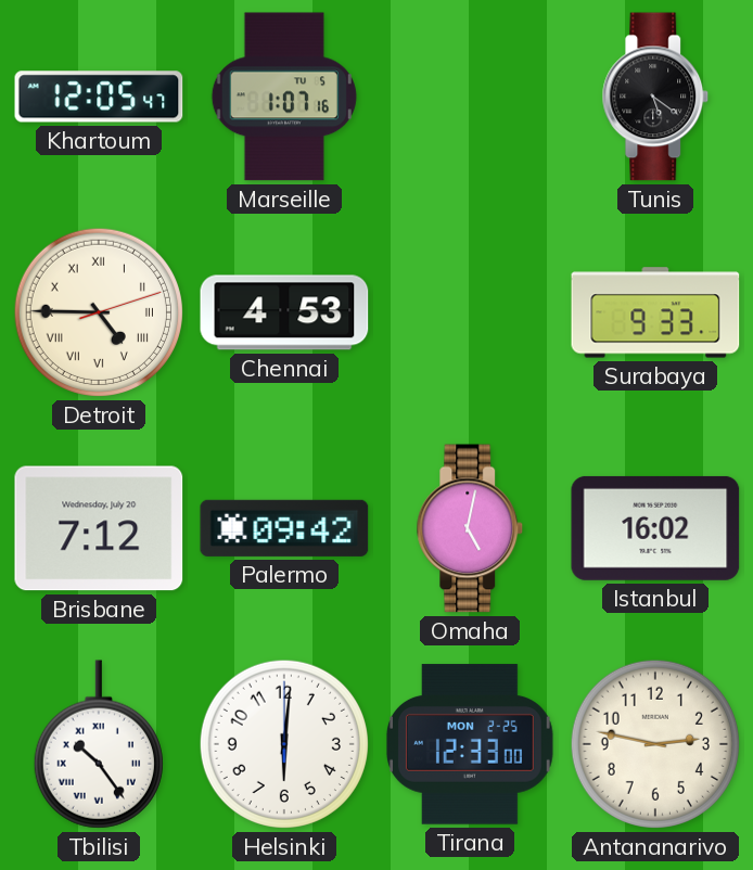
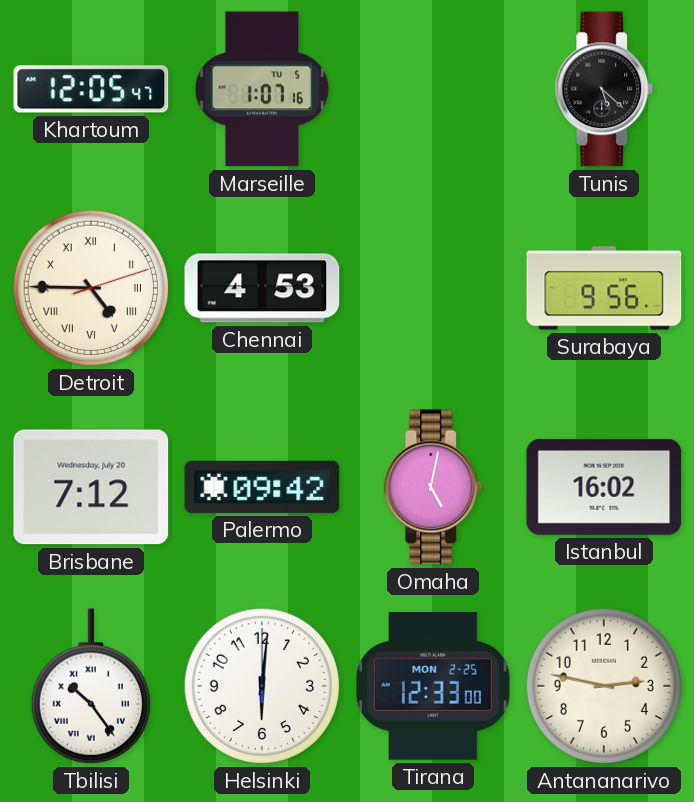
Tunis: 5:21 -> 5:22
Surabaya: 9:33 -> 9:56
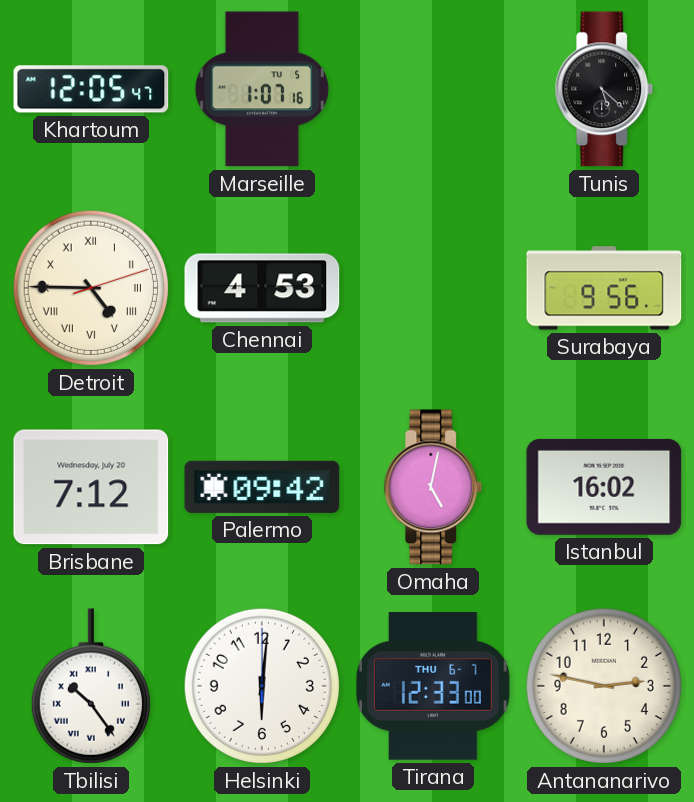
Tirana date: MON 2-25 -> THU 6-7
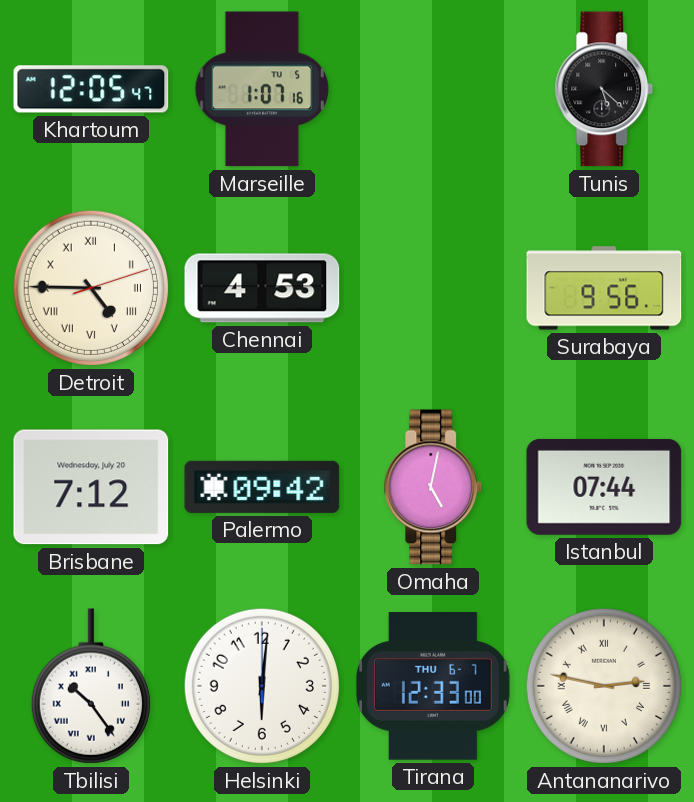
Istanbul: 16:02 -> 07:44
Antananarivo numerals: Arabic -> Roman
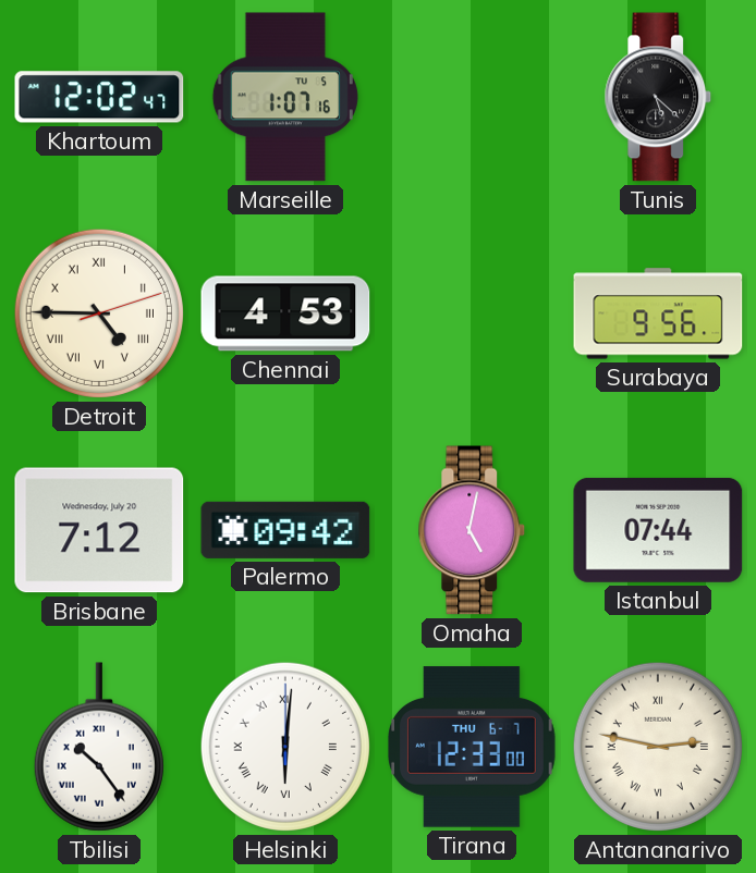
Khartoum: 12:05 -> 12:02
Helsinki numerals: Arabic -> Roman
